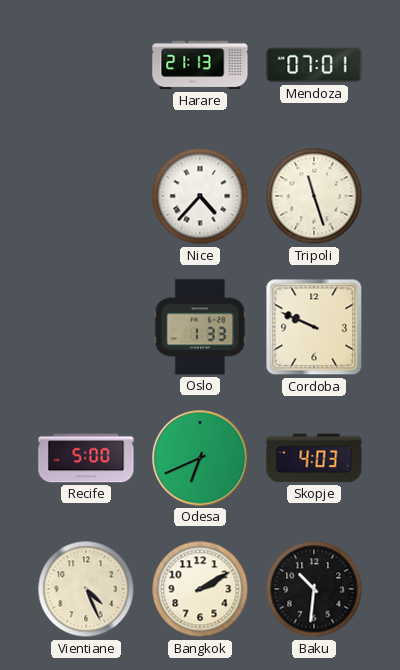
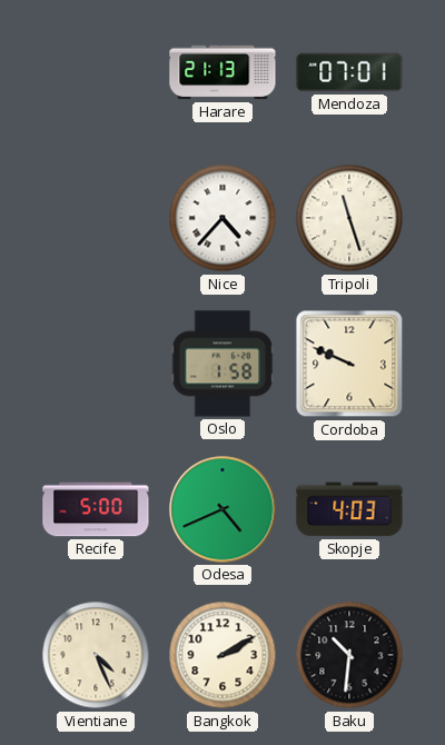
Oslo: 1:33 -> 1:58
Odesa: 6:41 -> 4:41
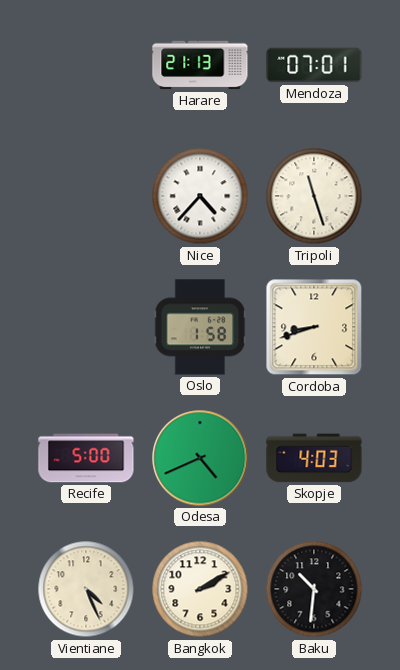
Cordoba: 9:49 -> 8:42
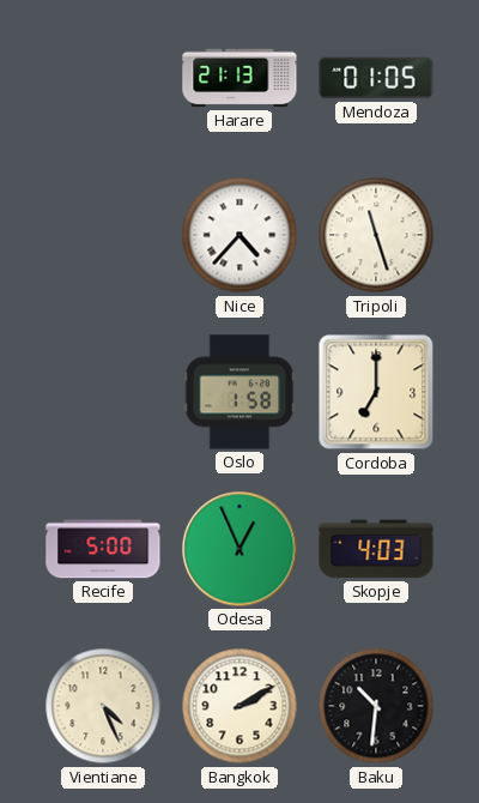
Mendoza: 07:01 -> 01:05
Cordoba: 8:42 -> 7:00
Odesa: 4:41 -> 12:56
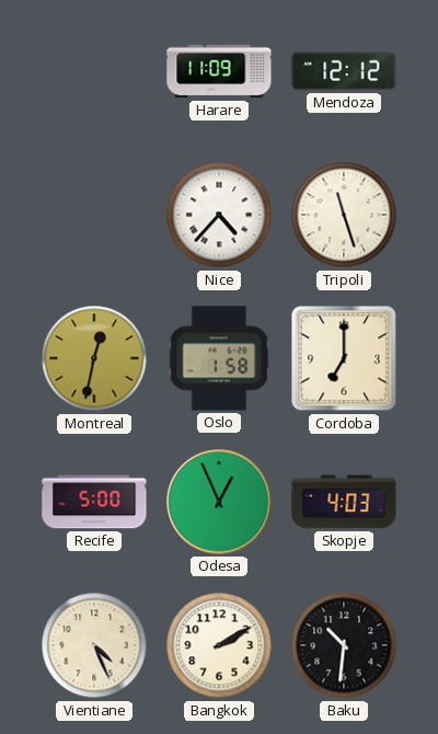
Harare: 21:13 -> 11:09
Mendoza: 01:05 -> 12:12
Montreal: none -> 12:32
